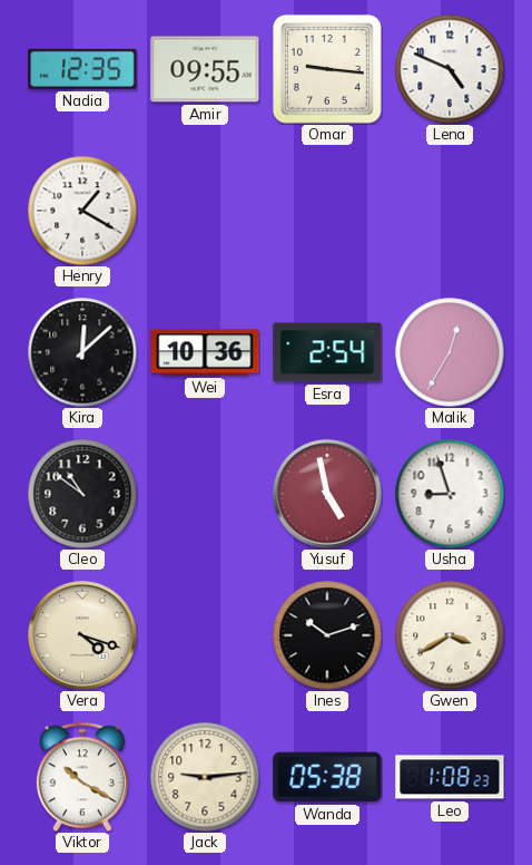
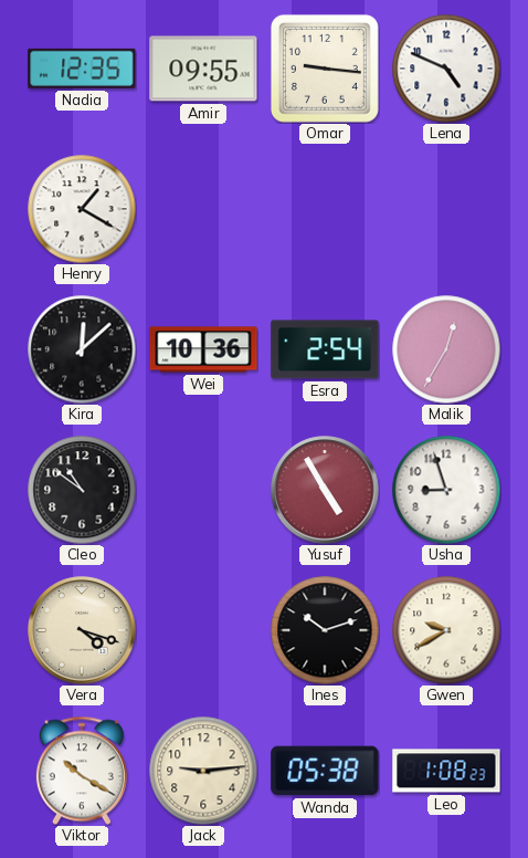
Yusuf: 4:58 -> 4:55
Gwen: 3:40 -> 9:40
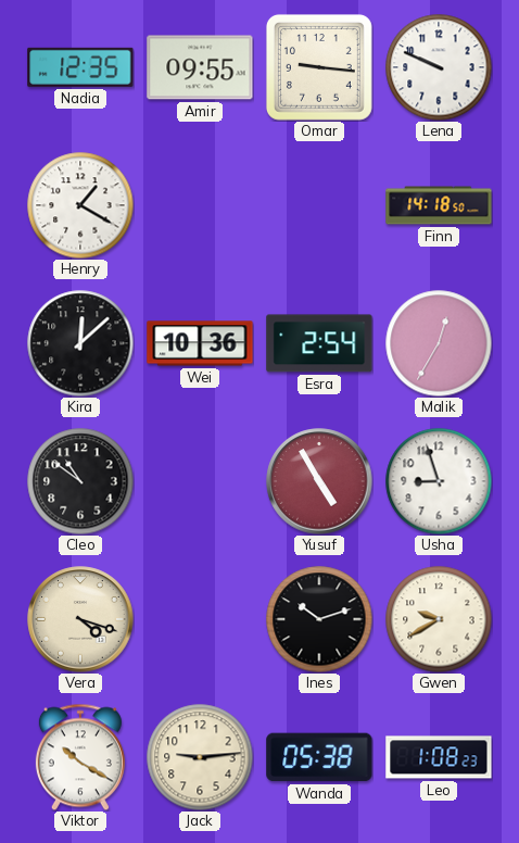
Lena: 4:49 -> 9:49
Finn: none -> 14:18
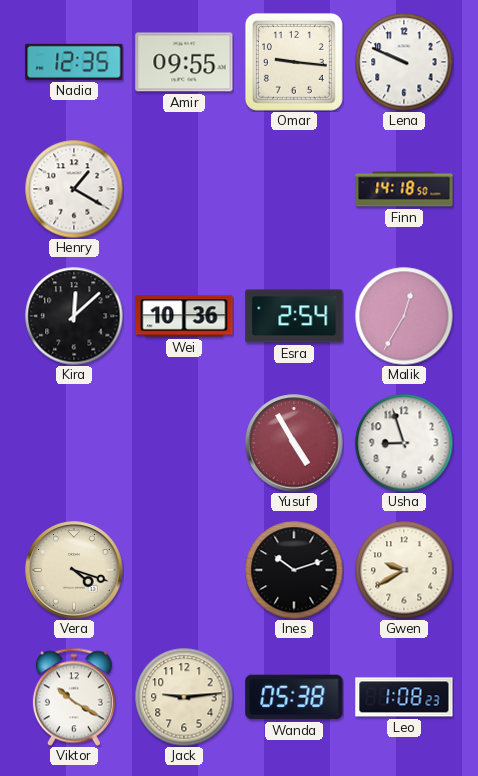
Cleo: 10:51 -> none
